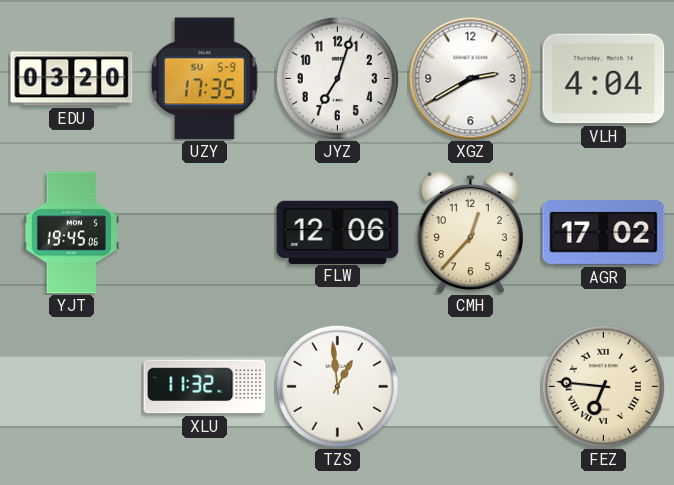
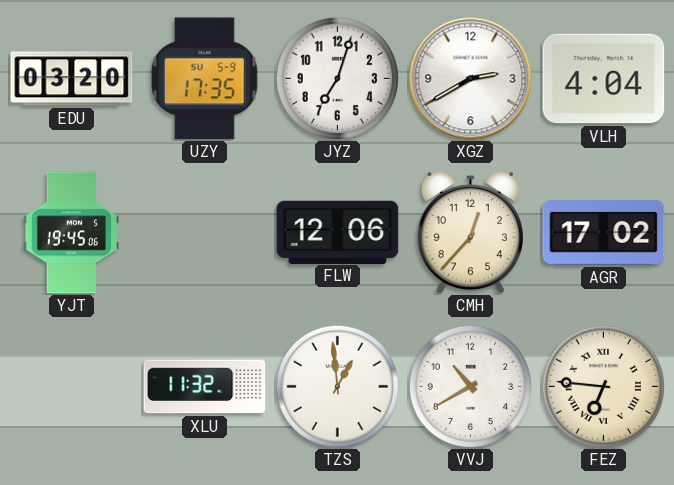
VVJ: none -> 10:40
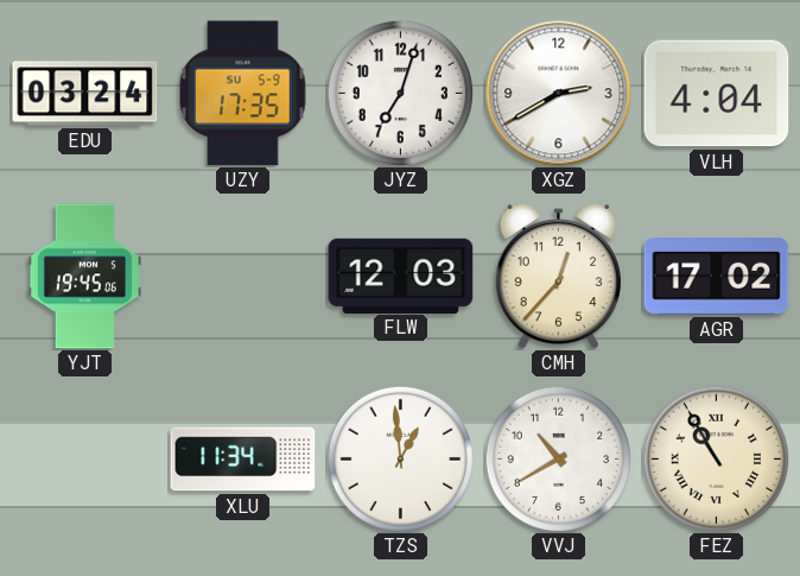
EDU: 03:20 -> 03:24
FLW: 12:06 -> 12:03
XLU: 11:32 -> 11:34
FEZ: 6:46 -> 10:55
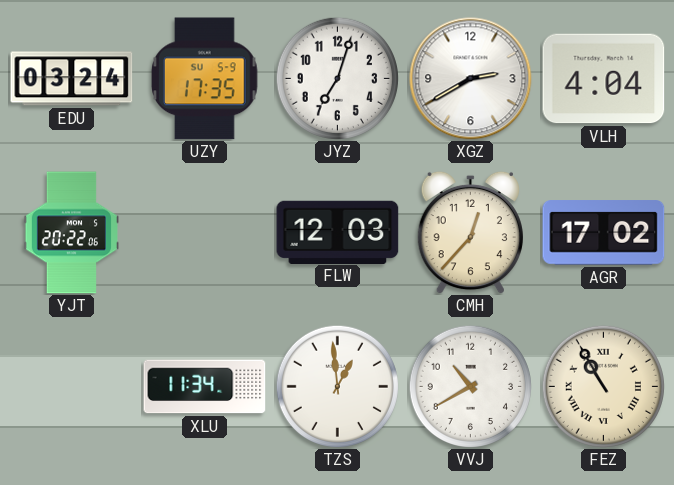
YJT: 19:45 -> 20:22
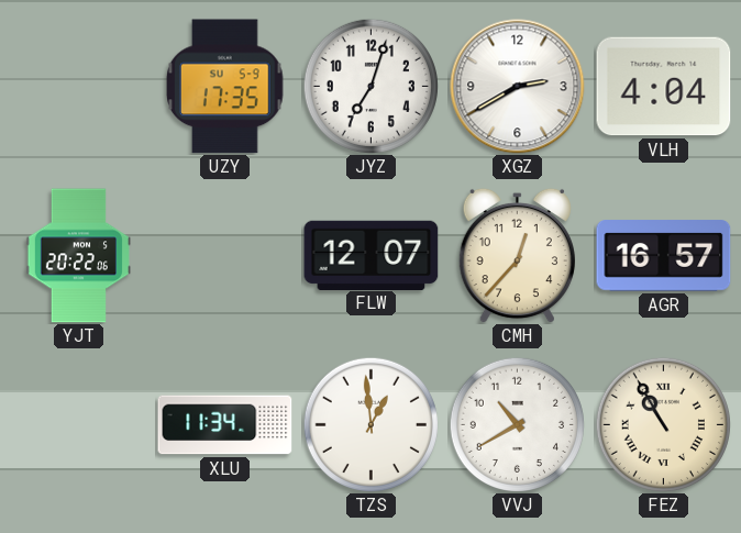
EDU: 03:24 -> none
FLW: 12:03 -> 12:07
AGR: 17:02 -> 16:57
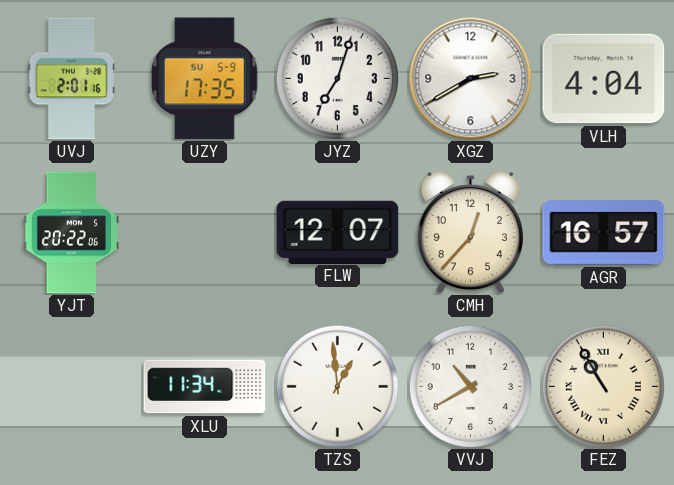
UVJ: none -> 2:01
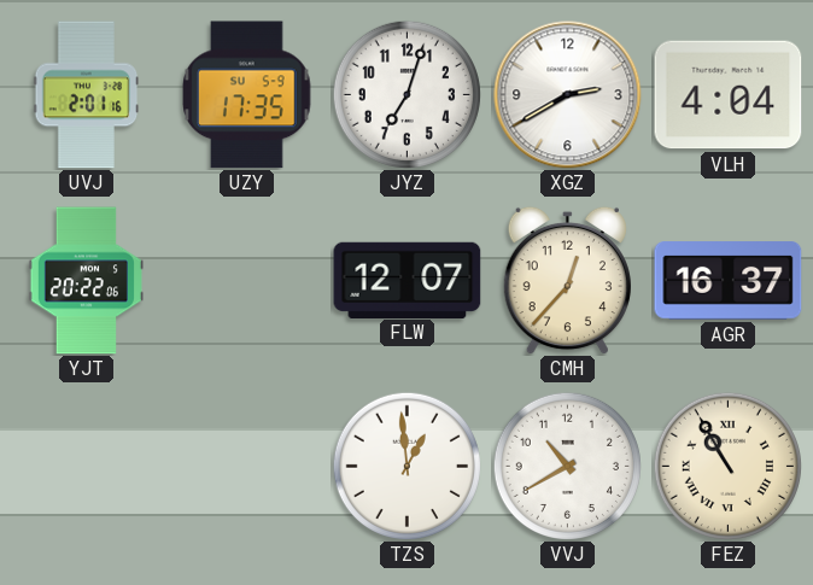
AGR: 16:57 -> 16:37
XLU: 11:34 -> none
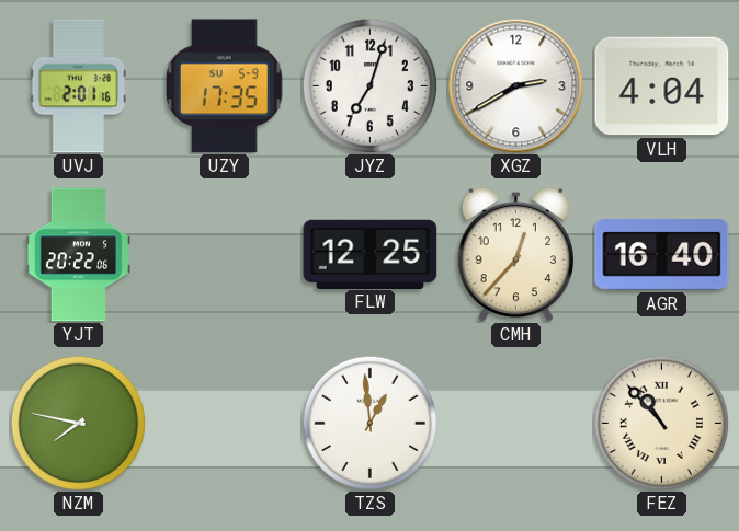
FLW: 12:07 -> 12:25
AGR: 16:37 -> 16:40
NZM: none -> 7:47
VVJ: 10:40 -> none
FEZ: 10:55 -> 10:53
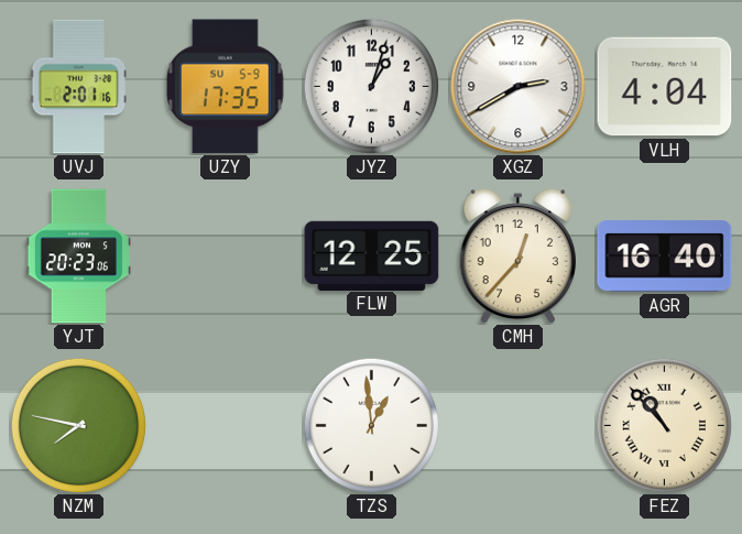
JYZ: 7:03 -> 1:03
YJT: 20:22 -> 20:23
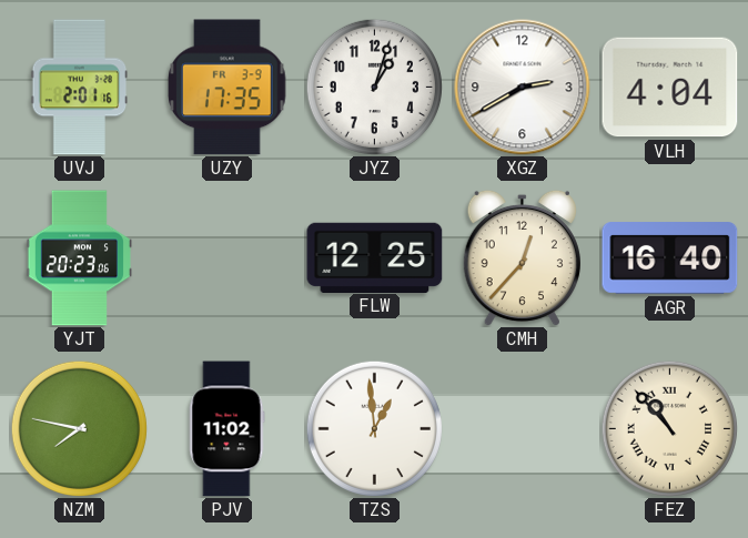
UZY date: SU 5-9 -> FR 3-9
PJV: none -> 11:02
